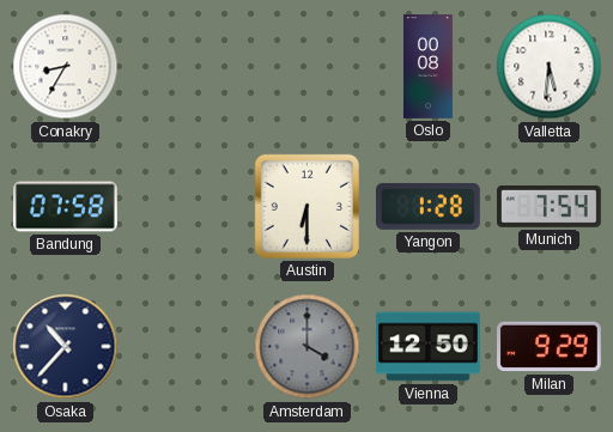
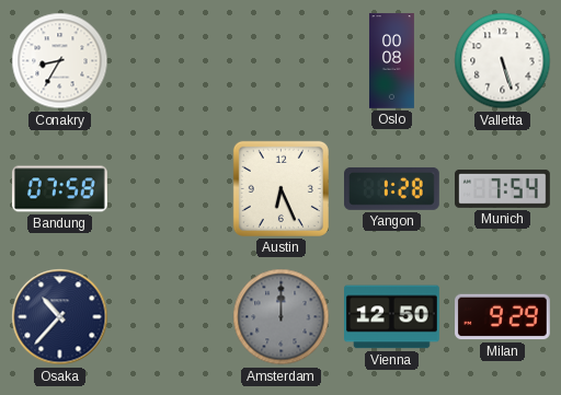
Valletta: 5:31 -> 5:27
Austin: 6:30 -> 6:26
Amsterdam: 4:00 -> 12:00
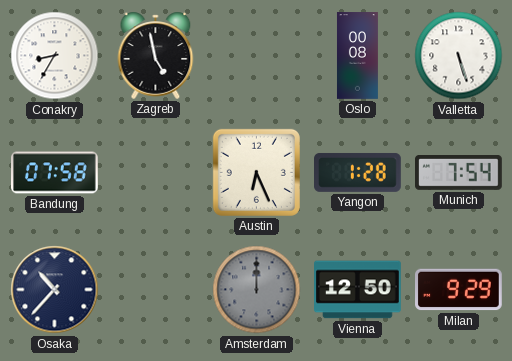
Zagreb: none -> 4:58
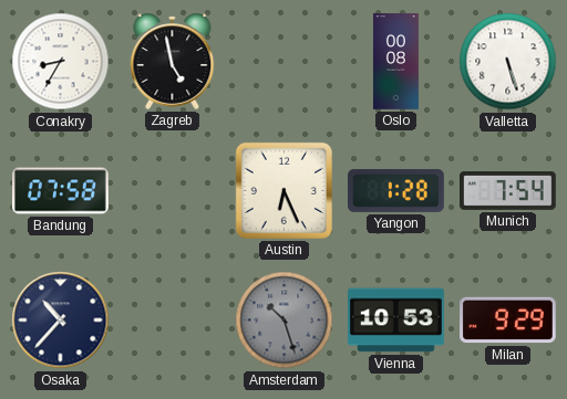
Amsterdam: 12:00 -> 10:27
Vienna: 12:50 -> 10:53
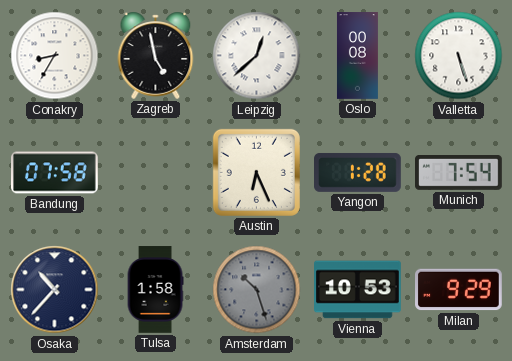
Leipzig: none -> 12:38
Tulsa: none -> 1:58
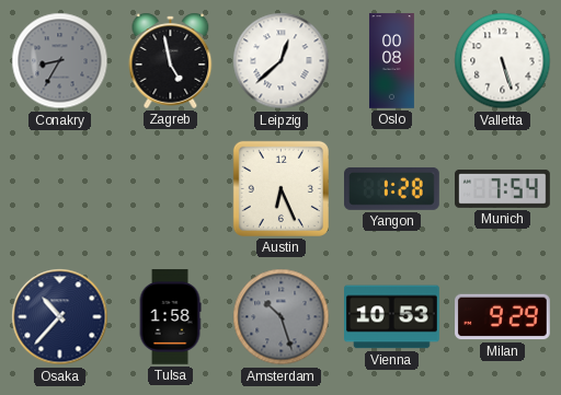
Conakry dial: white -> grey
Bandung: 07:58 -> none
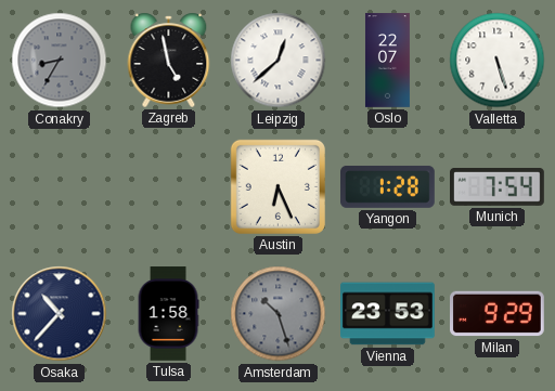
Oslo: 00:08 -> 22:07
Vienna: 10:53 -> 23:53
